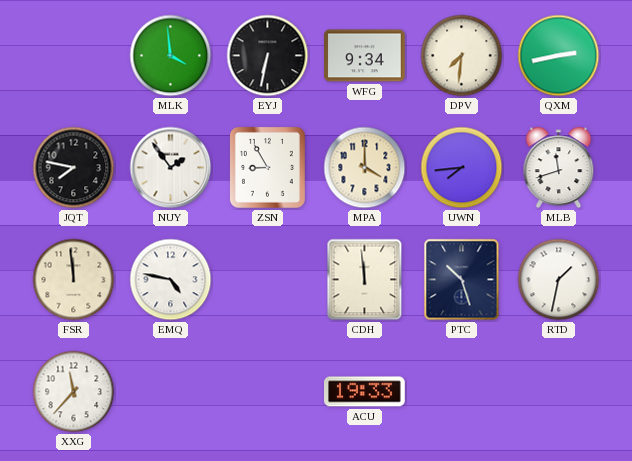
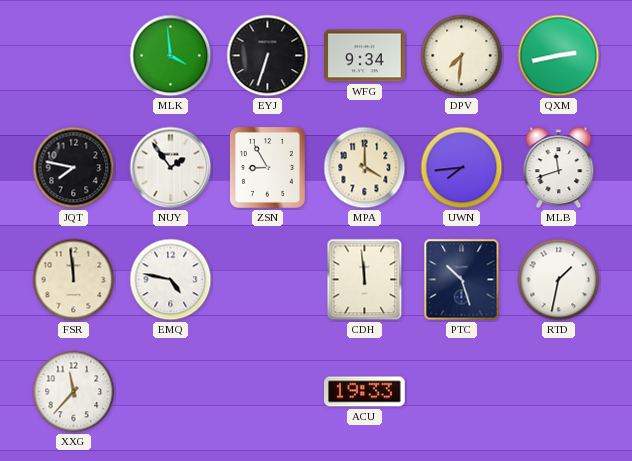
EYJ: 6:32 -> 6:33
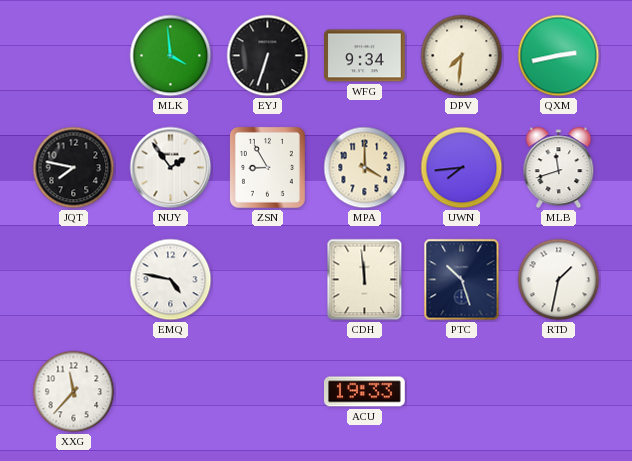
FSR: 11:59 -> none
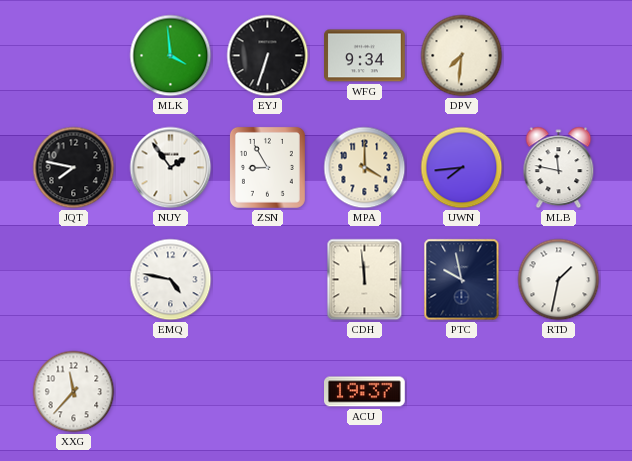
QXM: 2:43 -> none
MLB: 11:42 -> 11:47
PTC: 10:27 -> 9:58
ACU: 19:33 -> 19:37
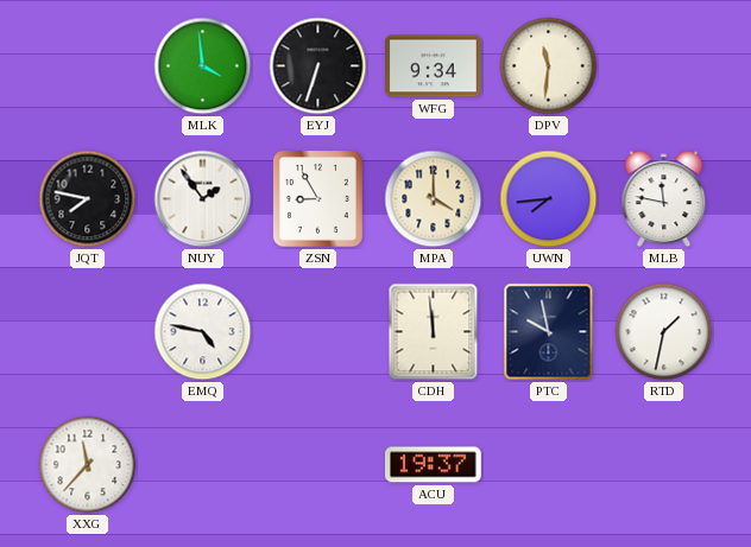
DPV: 7:31 -> 11:31
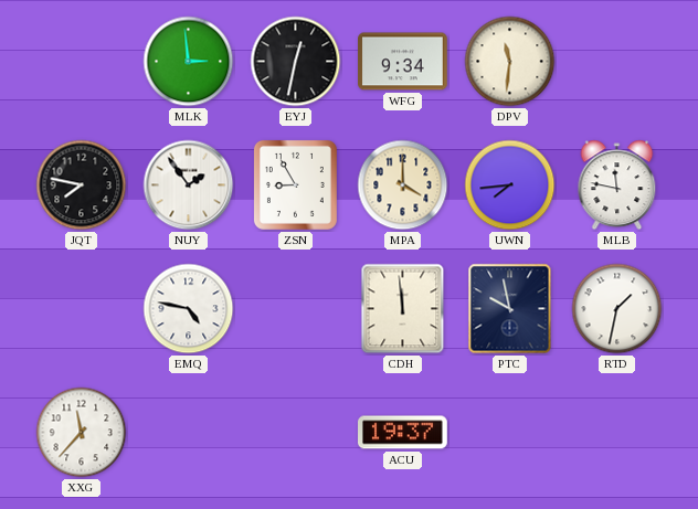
MLK: 3:59 -> 2:59
EYJ: 6:33 -> 12:32
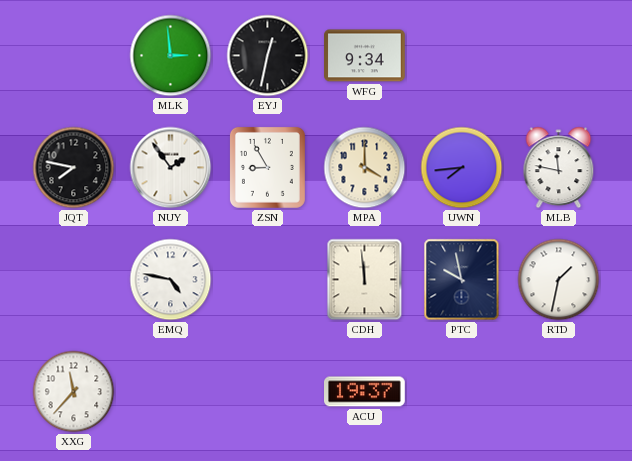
DPV: 11:31 -> none
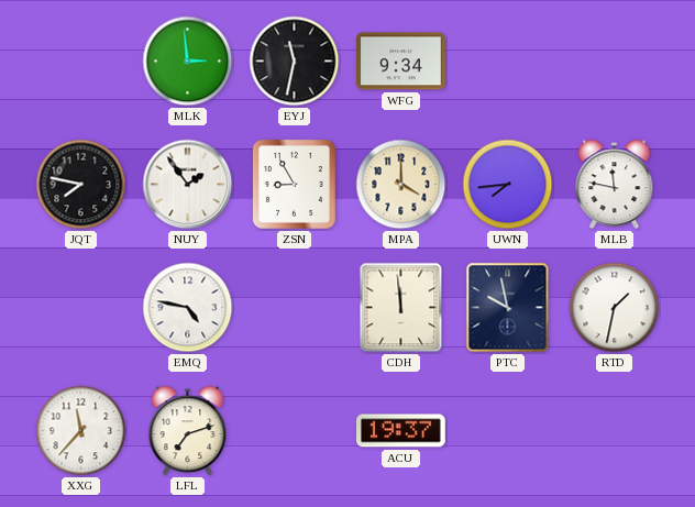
EYJ: 12:32 -> 11:32
LFL: none -> 7:12
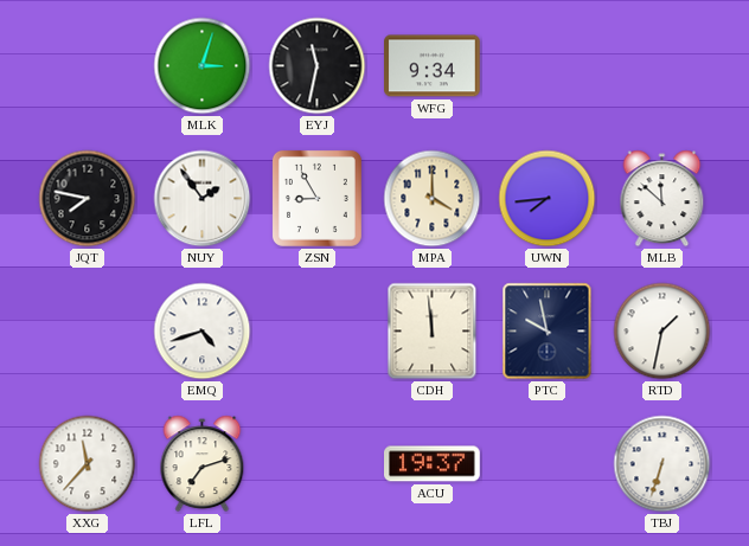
MLK: 2:59 -> 3:03
MLB: 11:47 -> 11:52
EMQ: 4:47 -> 4:42
TBJ: none -> 6:33
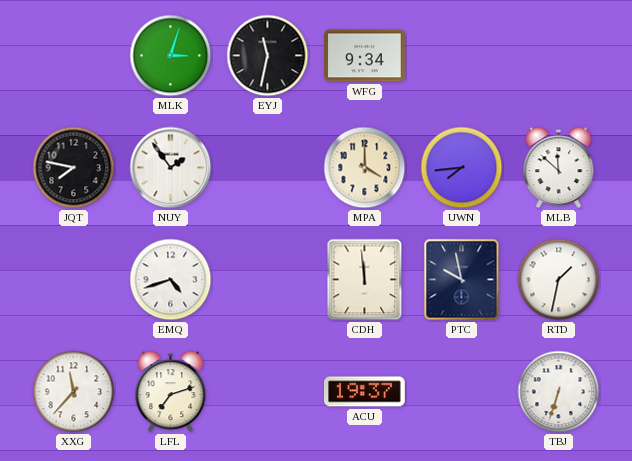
ZSN: 8:55 -> none
